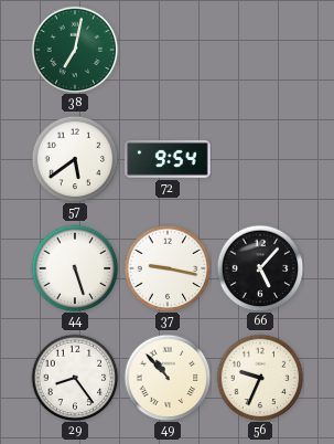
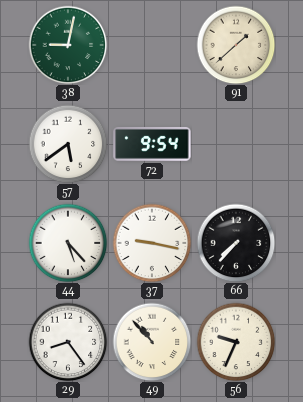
38: 7:02 -> 9:02
91: none -> 1:38
44: 5:27 -> 5:23
66: 5:07 -> 7:37
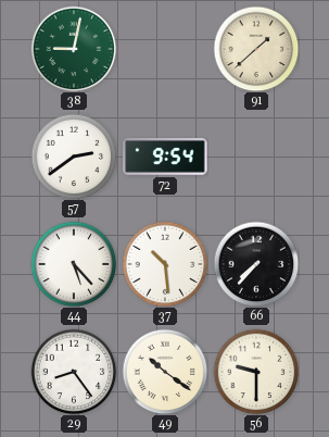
57: 5:39 -> 2:39
37: 9:17 -> 10:29
49: 10:53 -> 10:21
56: 9:34 -> 9:30
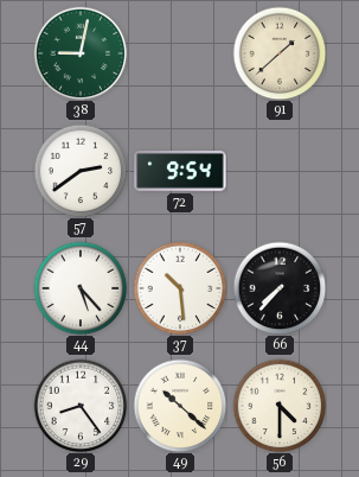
49: 10:21 -> 10:22
56: 9:30 -> 4:30
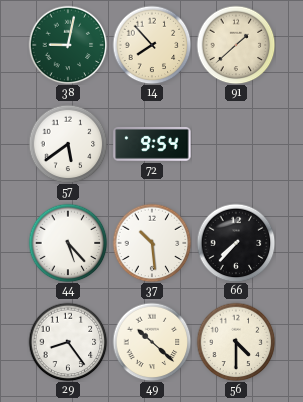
14: none -> 7:53
57: 2:39 -> 5:39
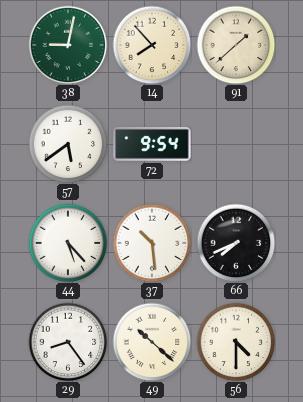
66: 7:37 -> 7:41
